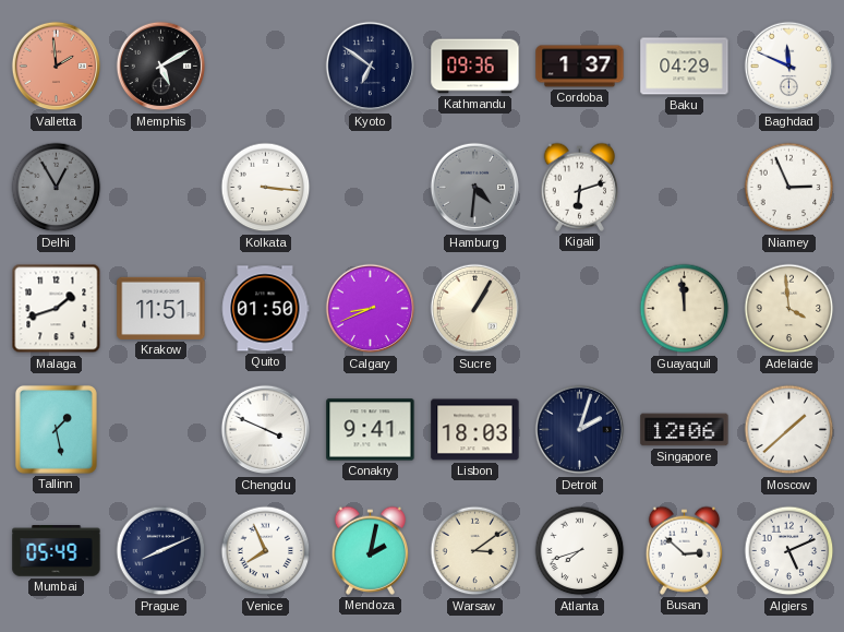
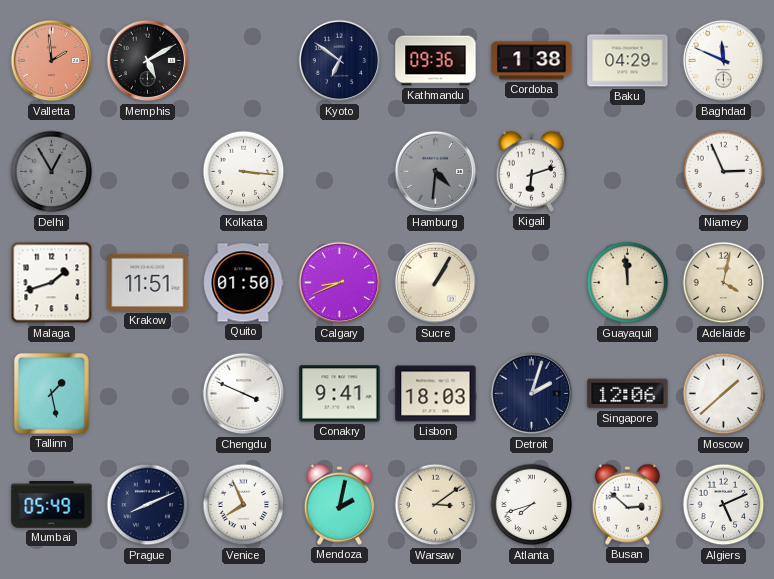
Cordoba: 1:37 -> 1:38
Adelaide: 3:59 -> 4:02
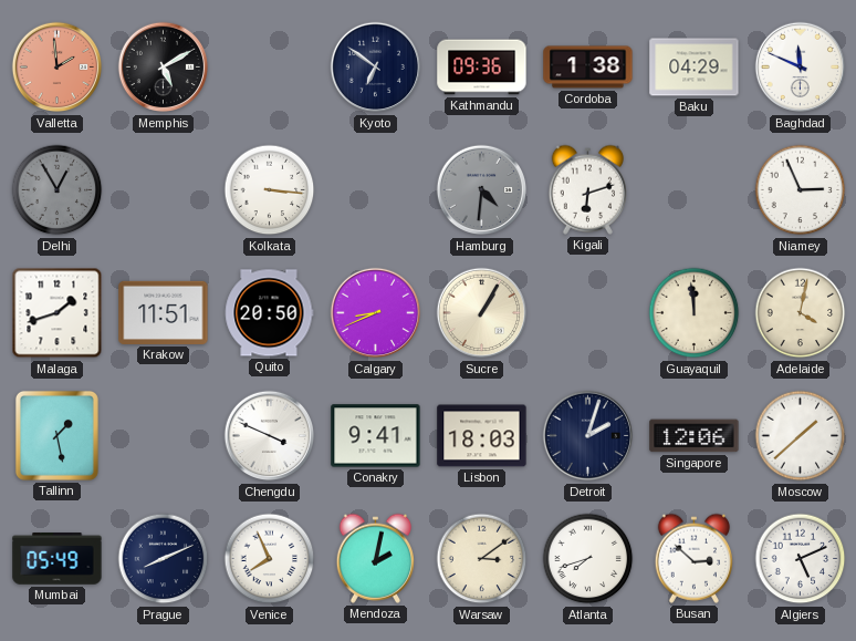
Quito: 01:50 -> 20:50
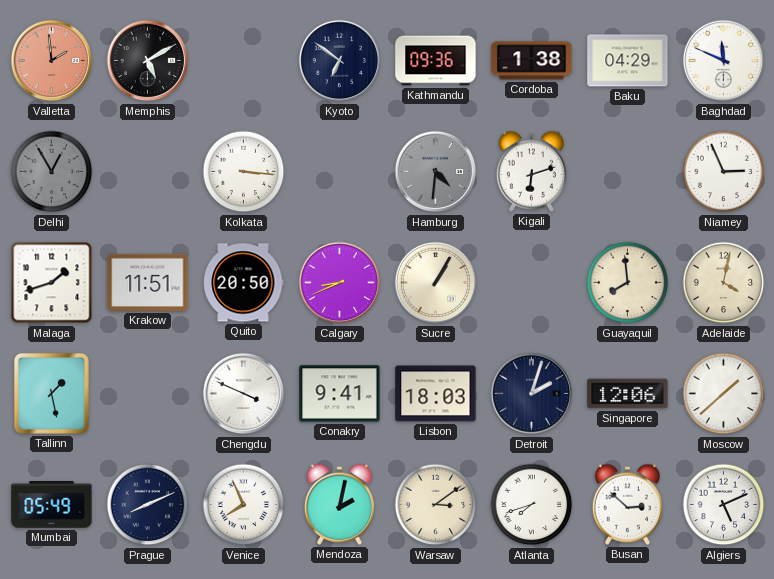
Guayaquil: 11:59 -> 7:59
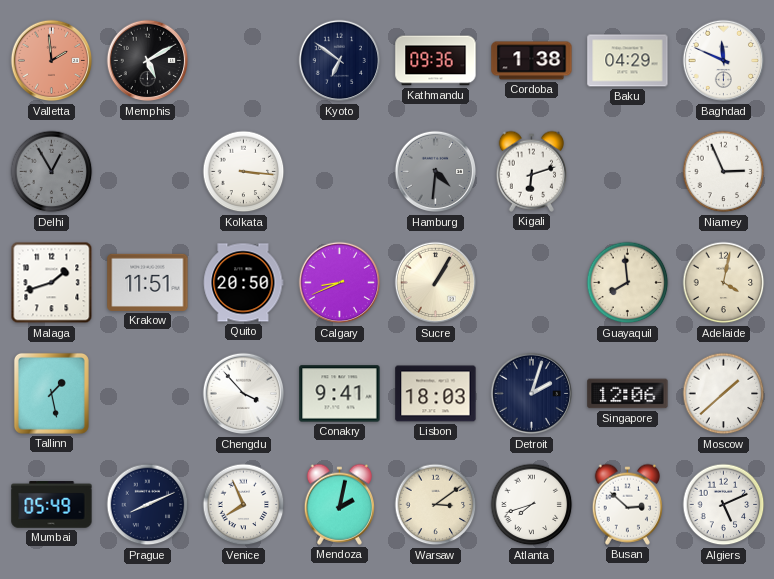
Chengdu: 3:49 -> 3:53
